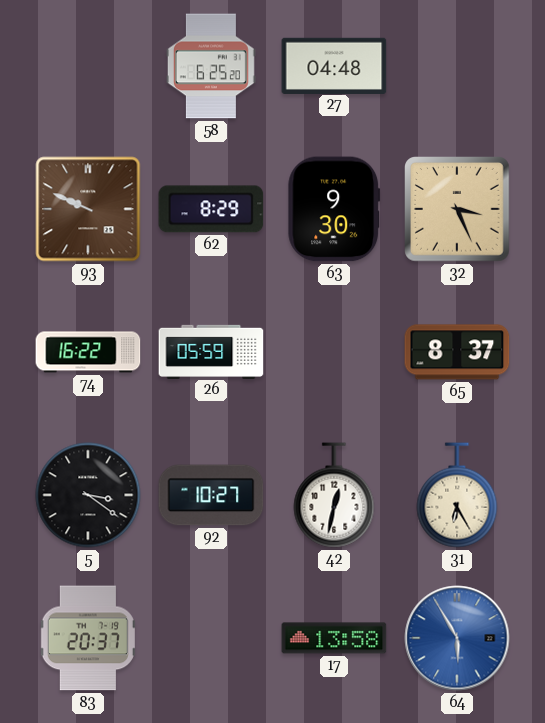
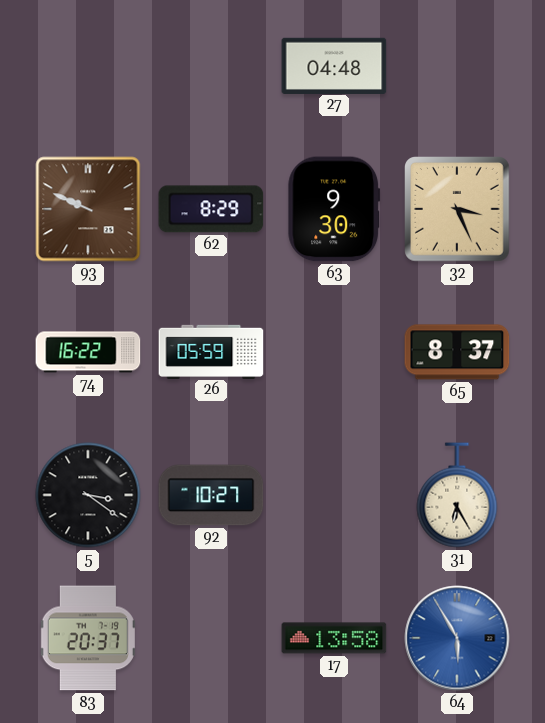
58: 6:25 -> none
42: 12:32 -> none
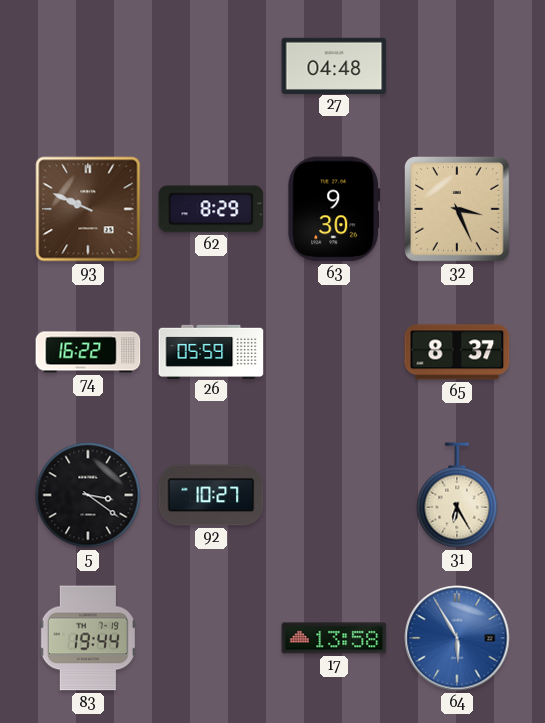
83: 20:37 -> 19:44
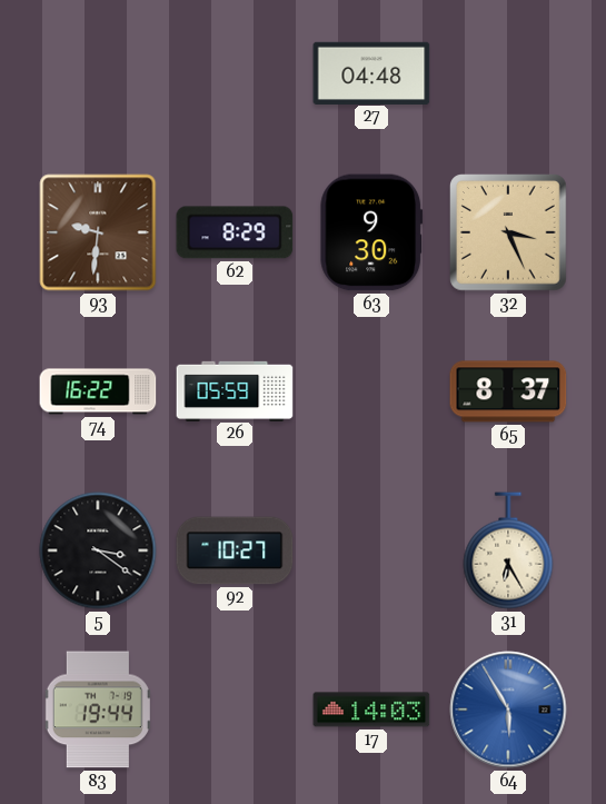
93: 9:49 -> 9:31
17: 13:58 -> 14:03
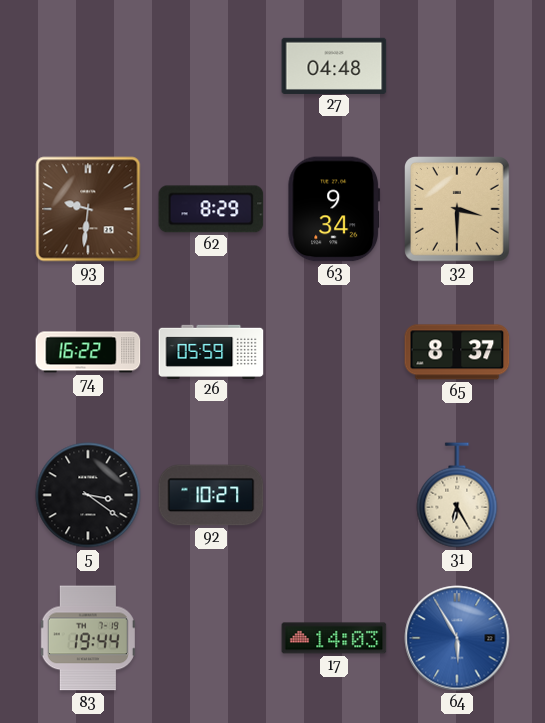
63: 9:30 -> 9:34
32: 3:26 -> 3:30
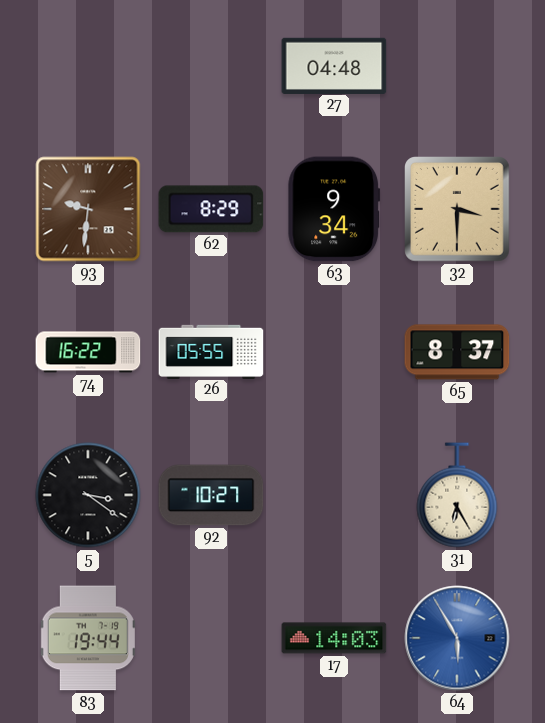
26: 05:59 -> 05:55
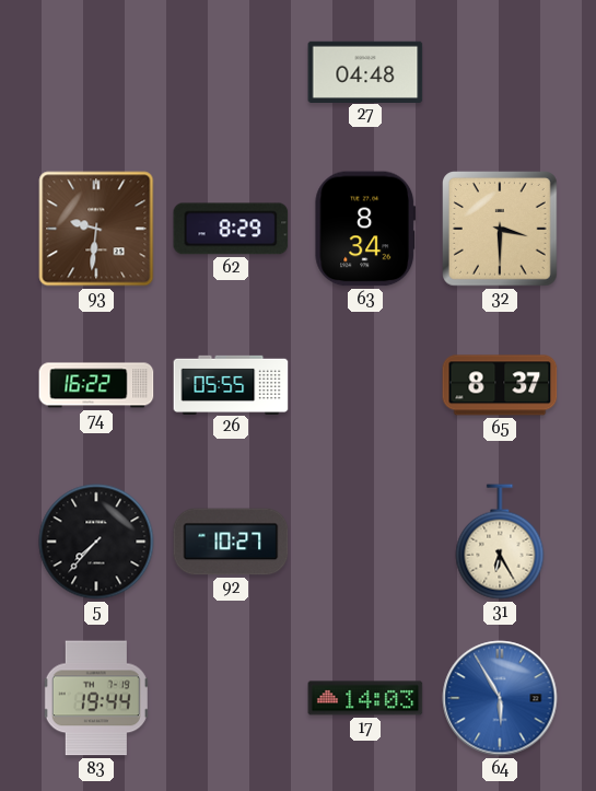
63: 9:34 -> 8:34
5: 3:21 -> 7:37
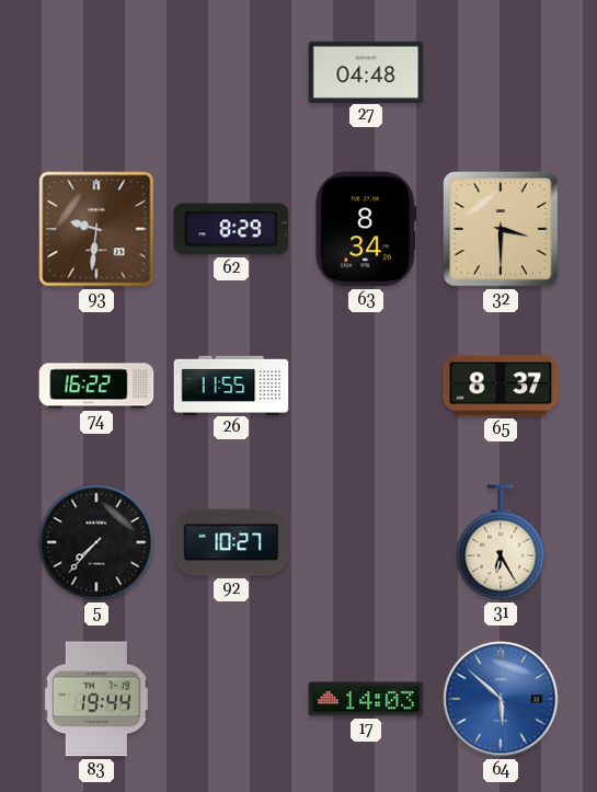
26: 05:55 -> 11:55
64: 5:55 -> 5:52
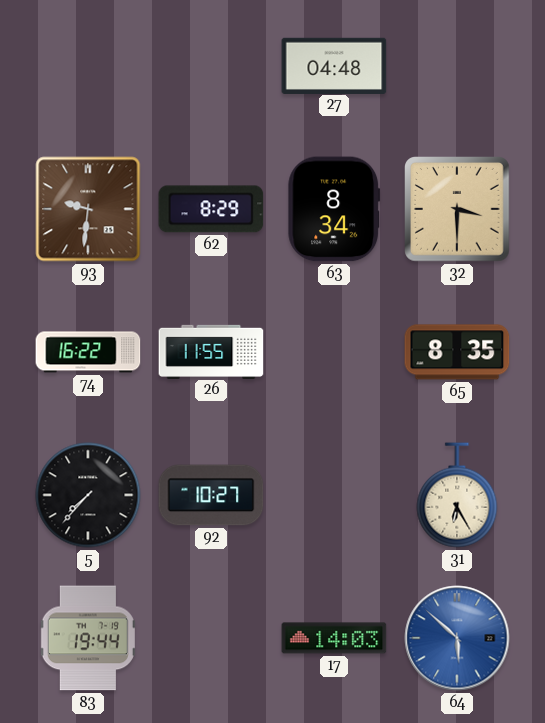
65: 8:37 -> 8:35
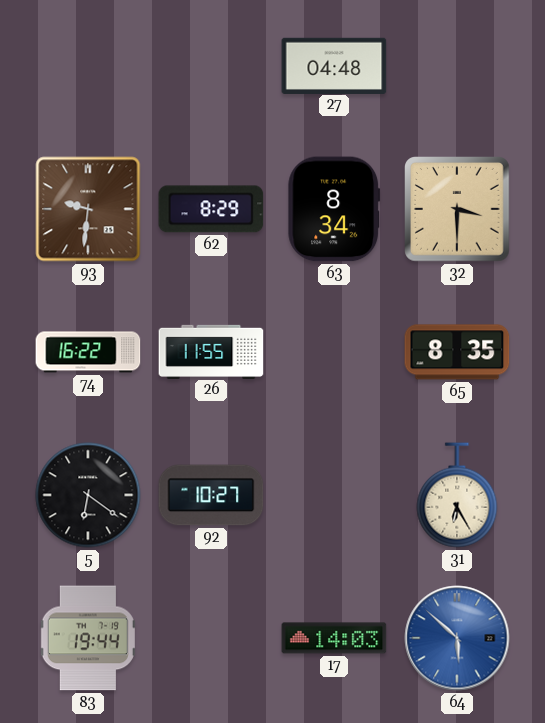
5: 7:37 -> 6:21
